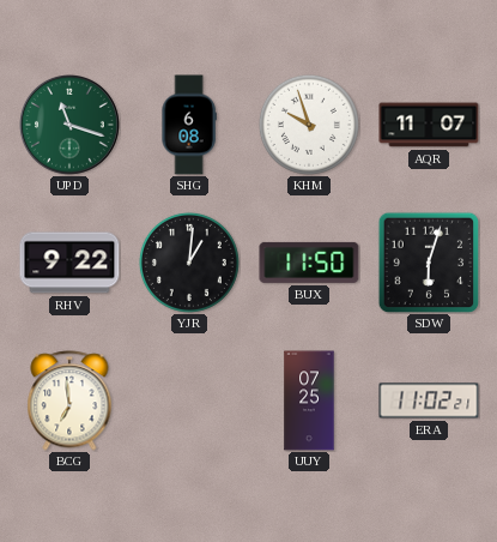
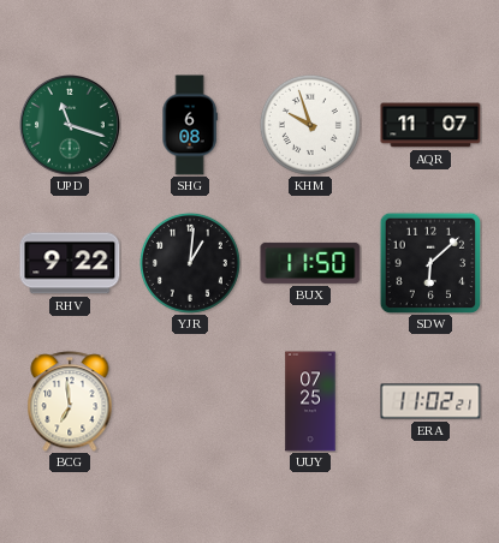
SDW: 6:03 -> 6:08
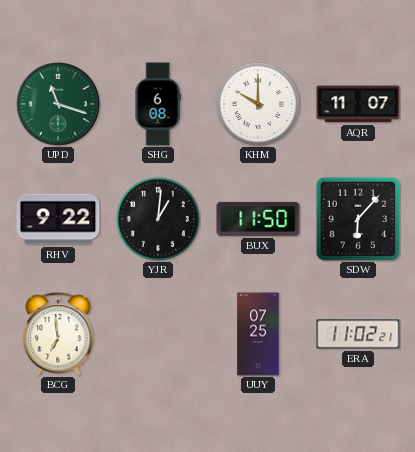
KHM: 9:57 -> 10:00
SDW: 6:08 -> 6:07
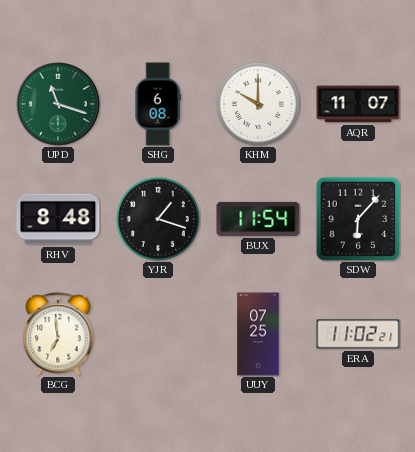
RHV: 9:22 -> 8:48
YJR: 1:01 -> 1:18
BUX: 11:50 -> 11:54
